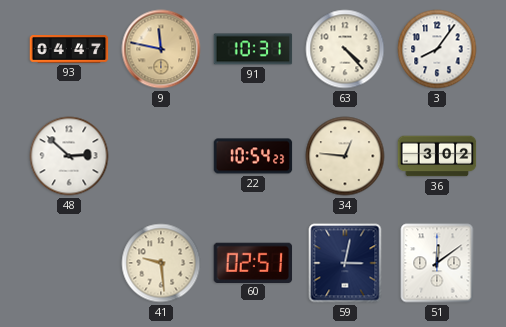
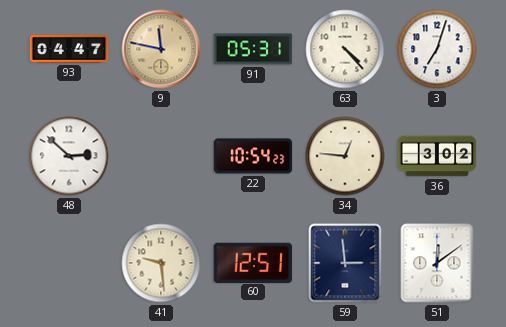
91: 10:31 -> 05:31
3: 8:06 -> 7:03
60: 02:51 -> 12:51
59: 3:02 -> 2:59
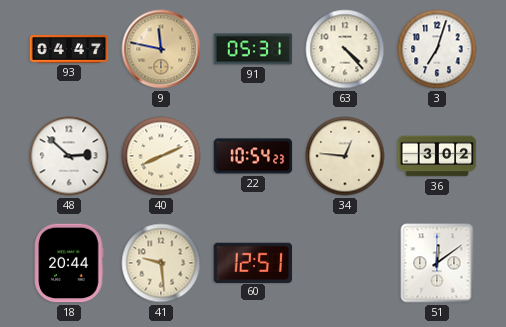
40: none -> 8:11
18: none -> 20:44
59: 2:59 -> none
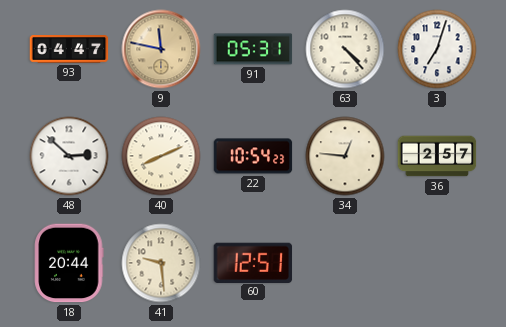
36: 3:02 -> 2:57
51: 12:09 -> none
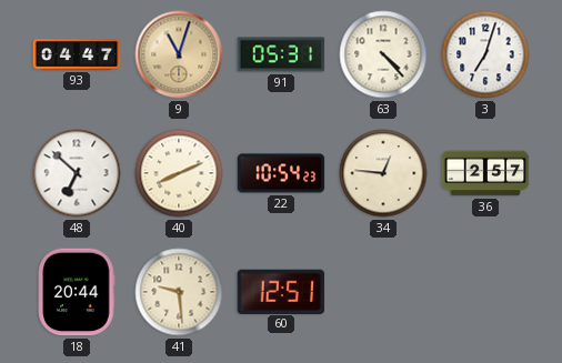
9: 11:47 -> 11:03
48: 2:52 -> 6:52
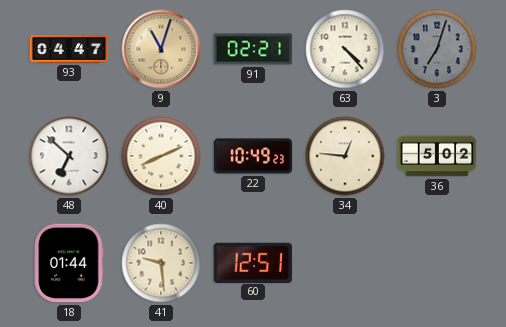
91: 05:31 -> 02:21
3 dial: white -> grey
22: 10:54 -> 10:49
36: 2:57 -> 5:02
18: 20:44 -> 01:44
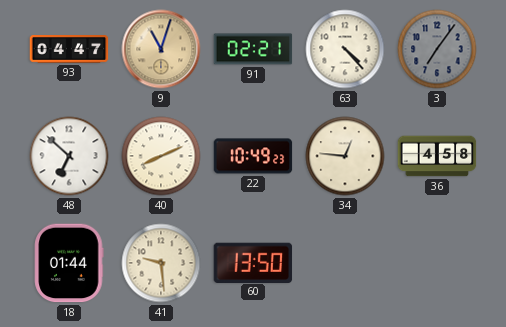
3: 7:03 -> 7:06
36: 5:02 -> 4:58
60: 12:51 -> 13:50
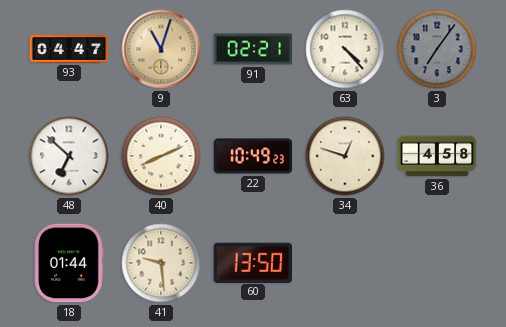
34: 12:46 -> 12:48
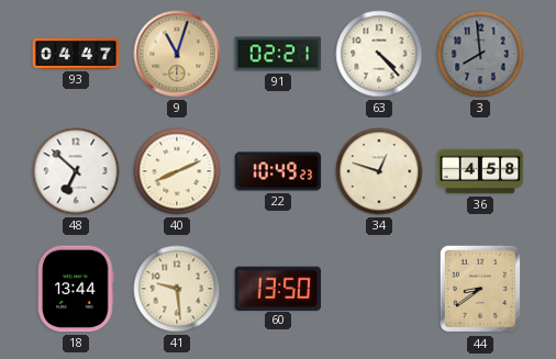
3: 7:06 -> 7:59
18: 01:44 -> 13:44
44: none -> 8:39
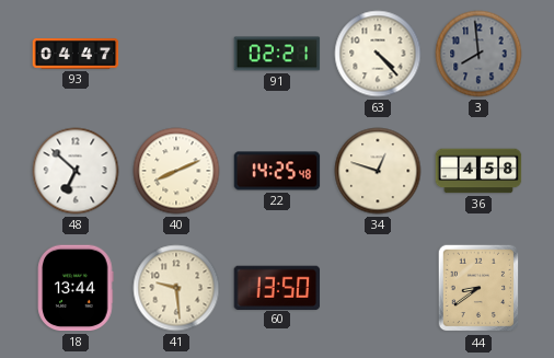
9: 11:03 -> none
22: 10:49 -> 14:25
